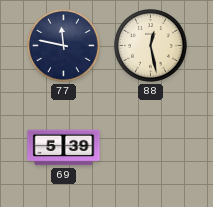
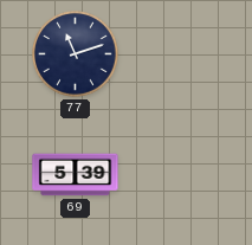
77: 11:47 -> 11:12
88: 12:28 -> none
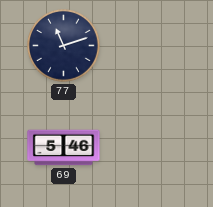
69: 5:39 -> 5:46
